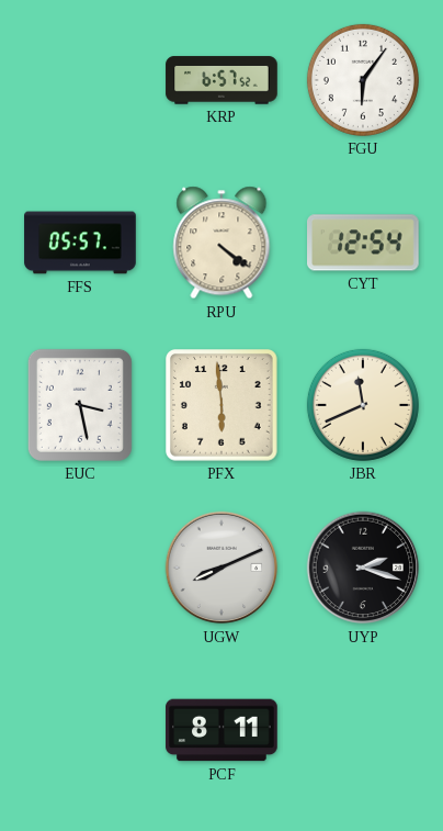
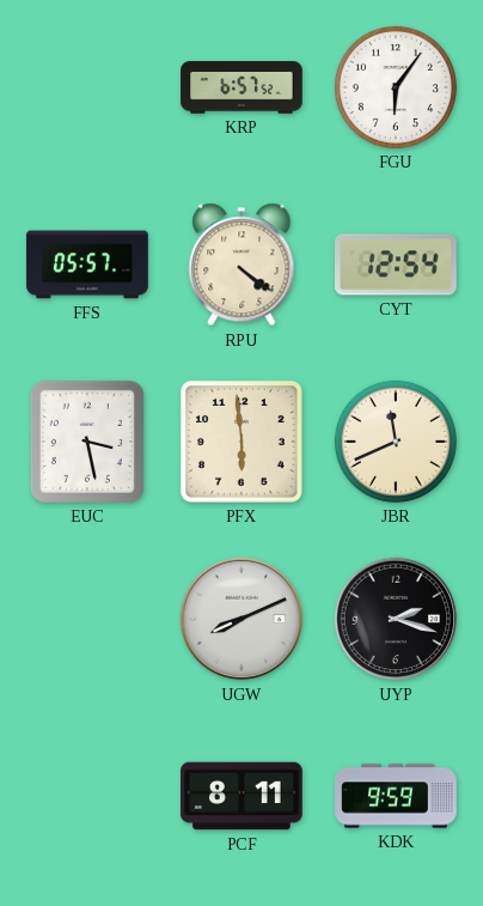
KDK: none -> 9:59
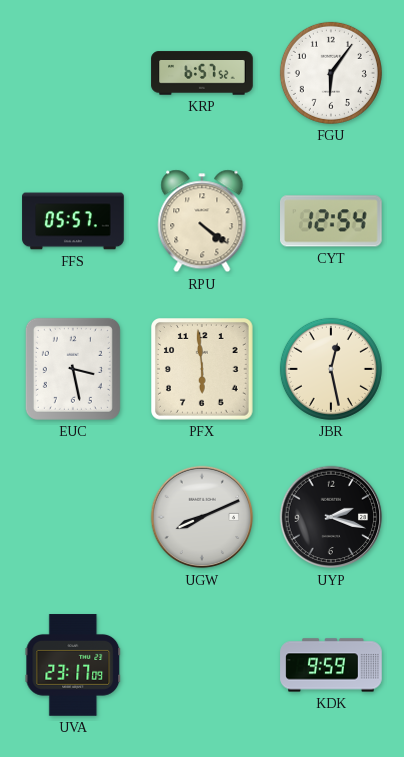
JBR: 11:41 -> 12:28
UVA: none -> 23:17
PCF: 8:11 -> none
